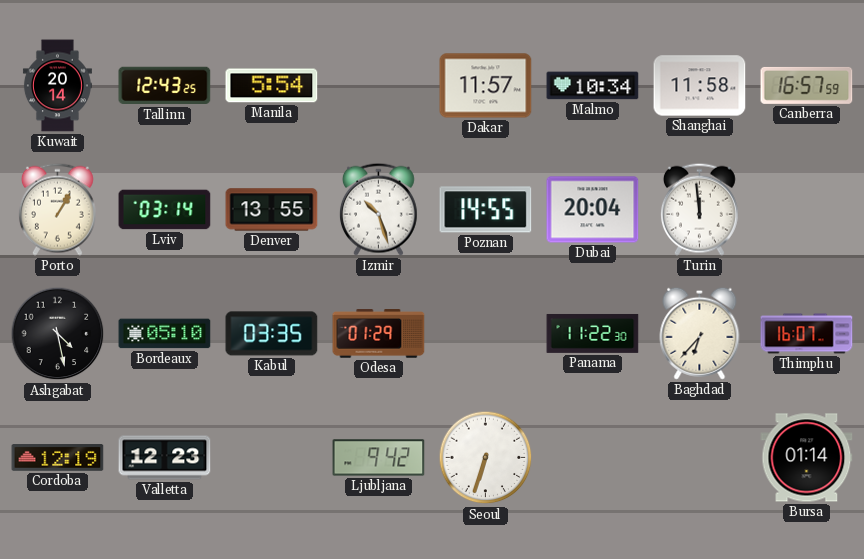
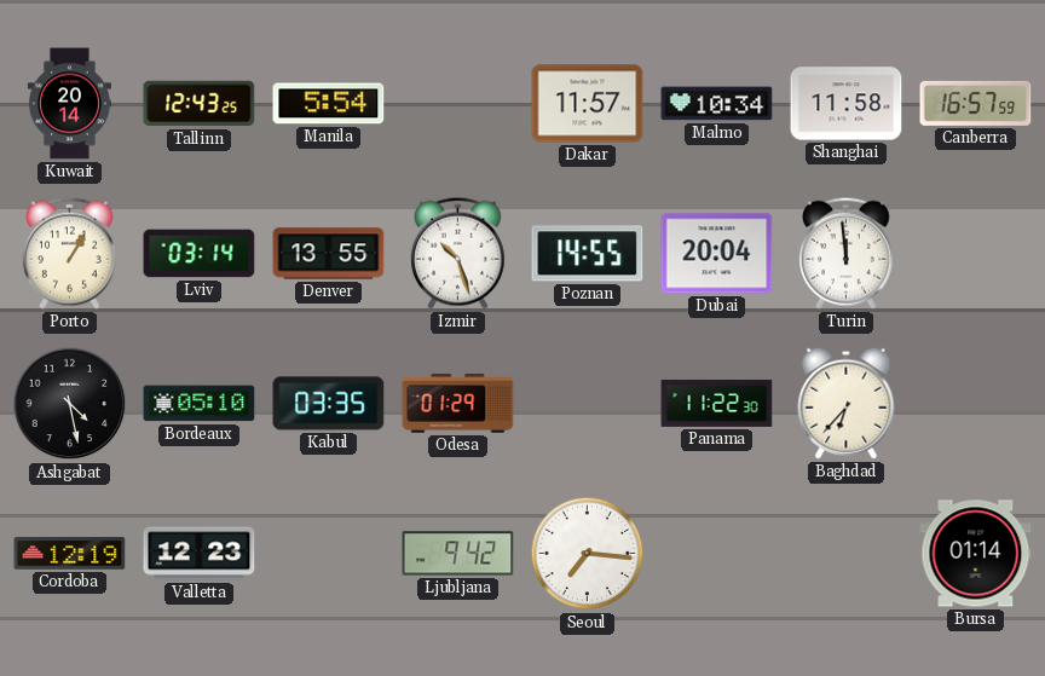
Thimphu: 16:07 -> none
Seoul: 6:33 -> 7:16
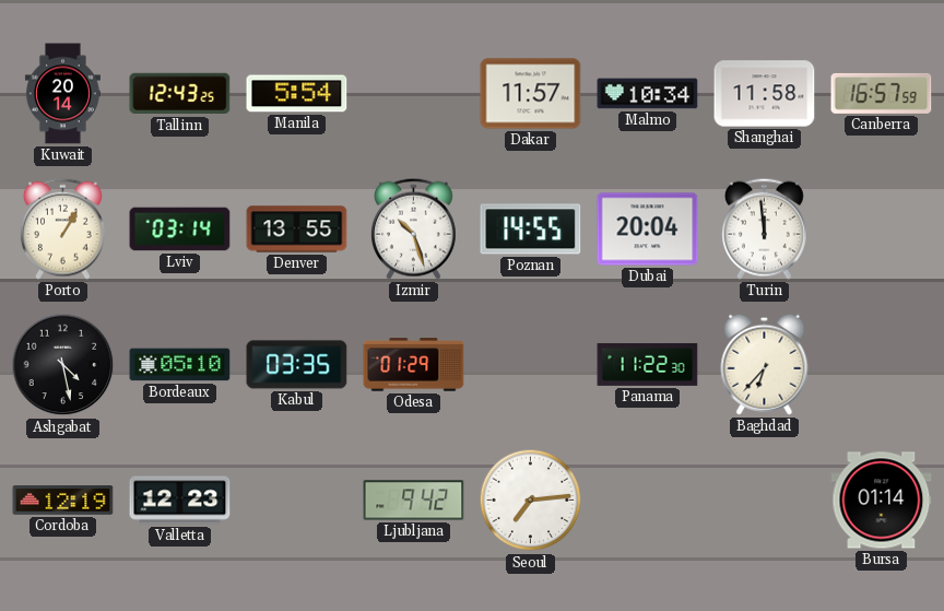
Seoul: 7:16 -> 7:14
